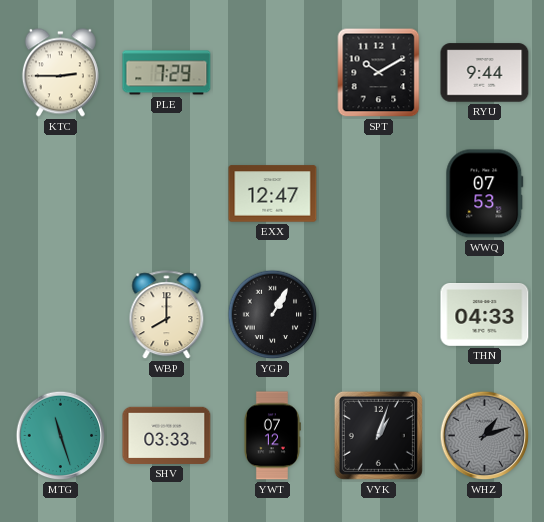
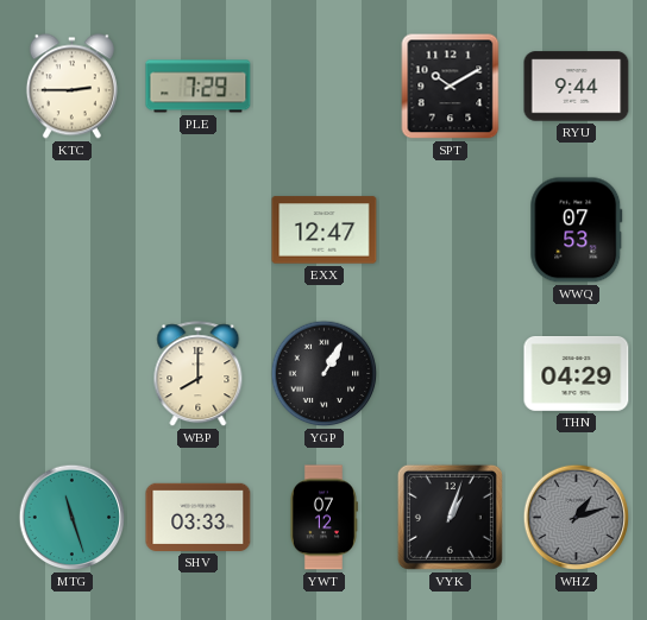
THN: 04:33 -> 04:29
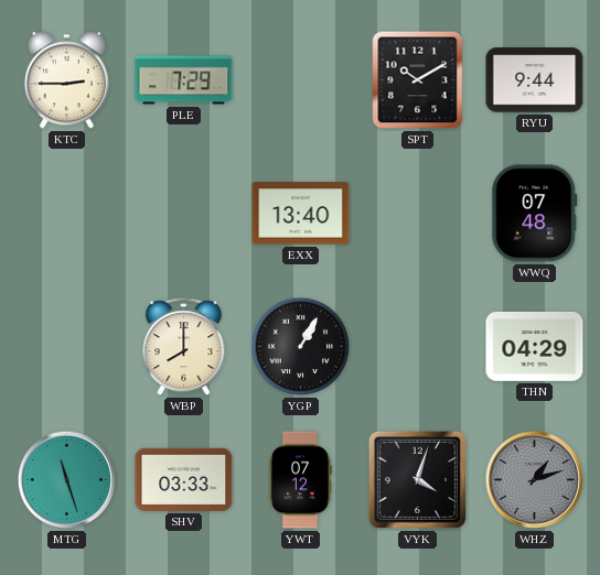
EXX: 12:47 -> 13:40
WWQ: 07:53 -> 07:48
VYK: 1:03 -> 4:03
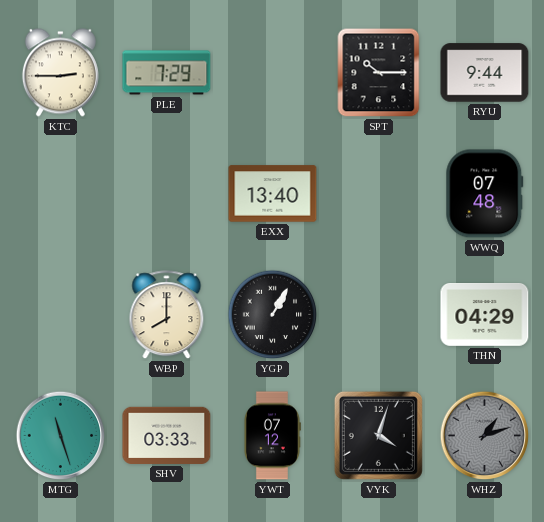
SPT: 10:10 -> 10:15
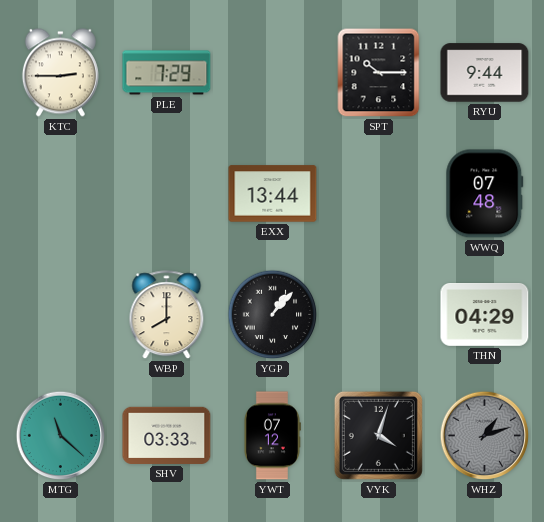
EXX: 13:40 -> 13:44
YGP: 1:05 -> 1:07
MTG: 11:27 -> 11:22
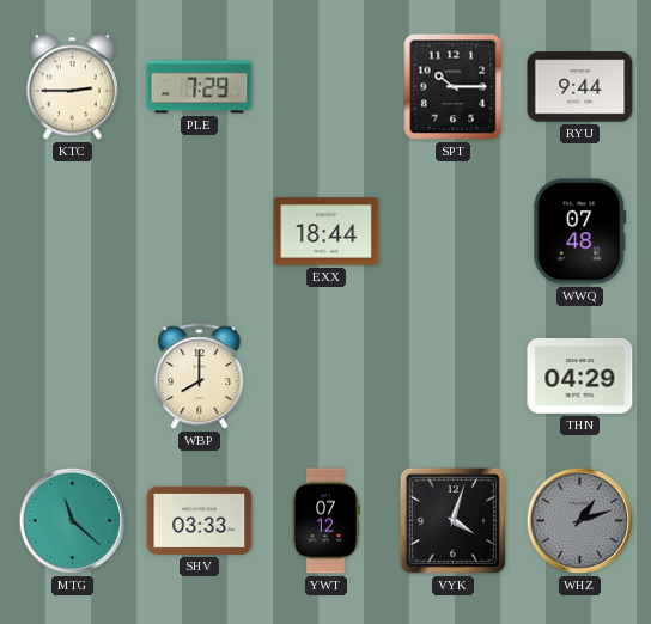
EXX: 13:44 -> 18:44
YGP: 1:07 -> none
